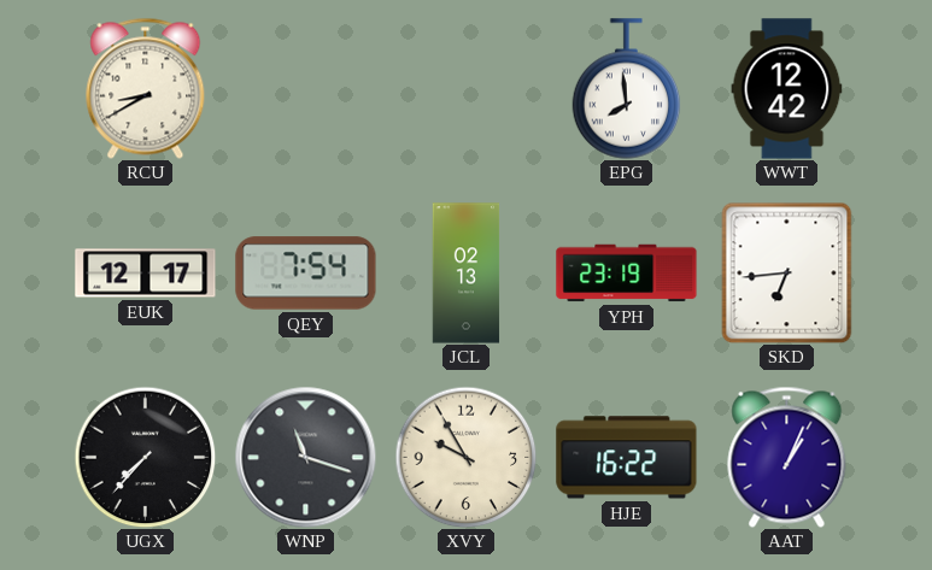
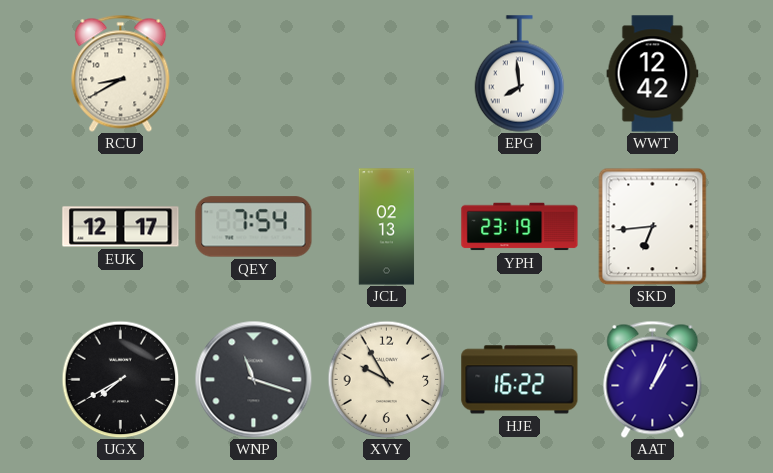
UGX: 7:37 -> 7:40
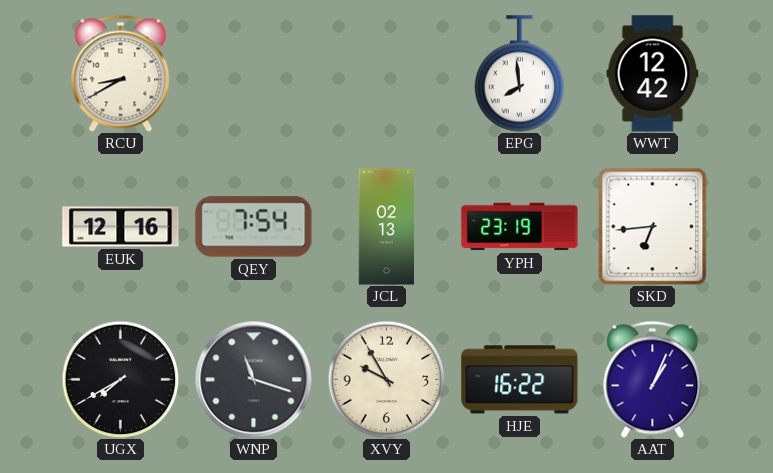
EUK: 12:17 -> 12:16
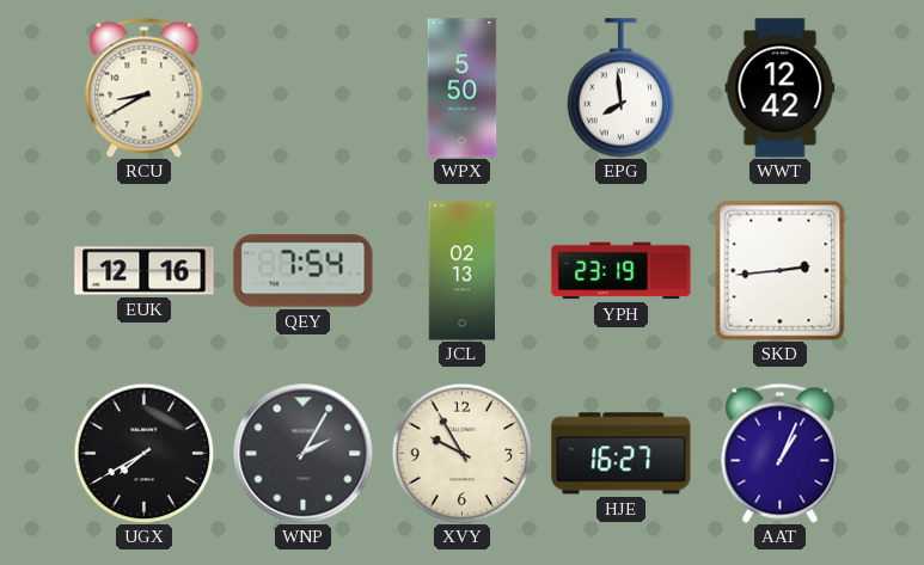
WPX: none -> 5:50
SKD: 6:44 -> 2:44
WNP: 11:18 -> 2:05
HJE: 16:22 -> 16:27
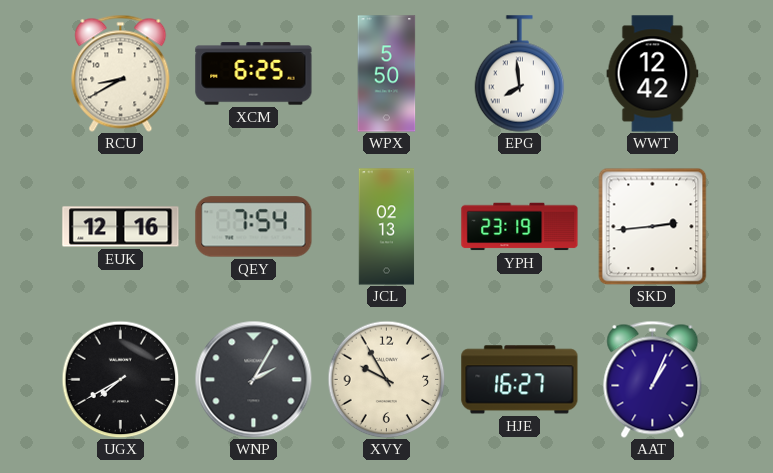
XCM: none -> 6:25
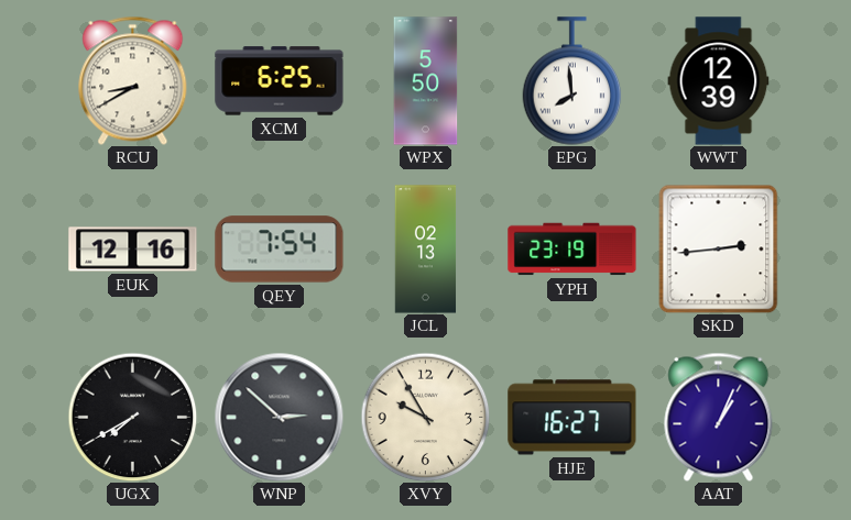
WWT: 12:42 -> 12:39
WNP: 2:05 -> 2:52
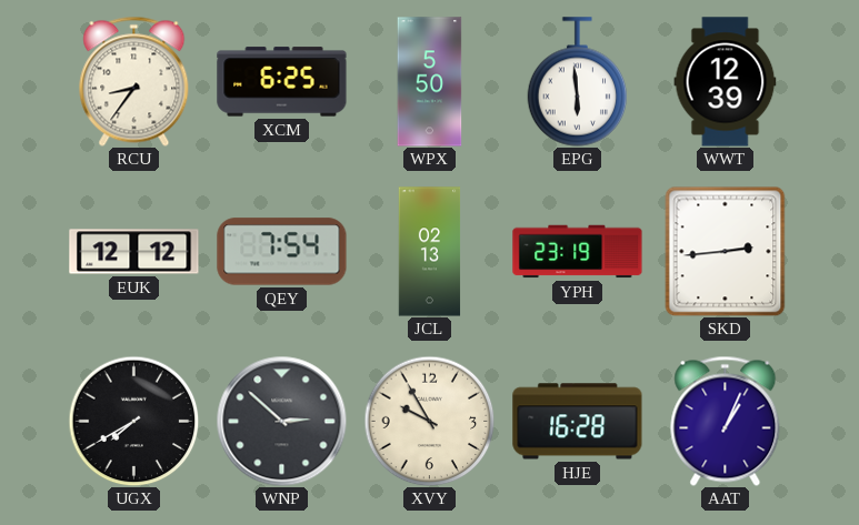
RCU: 8:40 -> 8:36
EPG: 7:59 -> 5:59
EUK: 12:16 -> 12:12
HJE: 16:27 -> 16:28
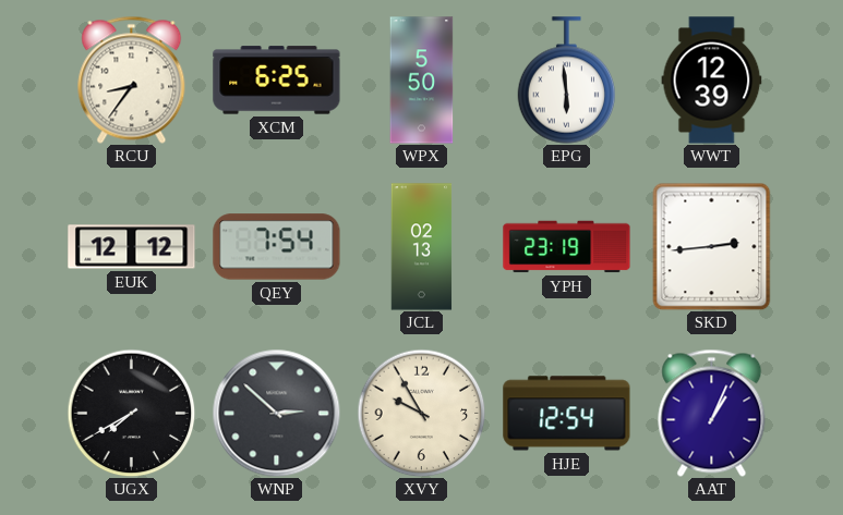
HJE: 16:28 -> 12:54
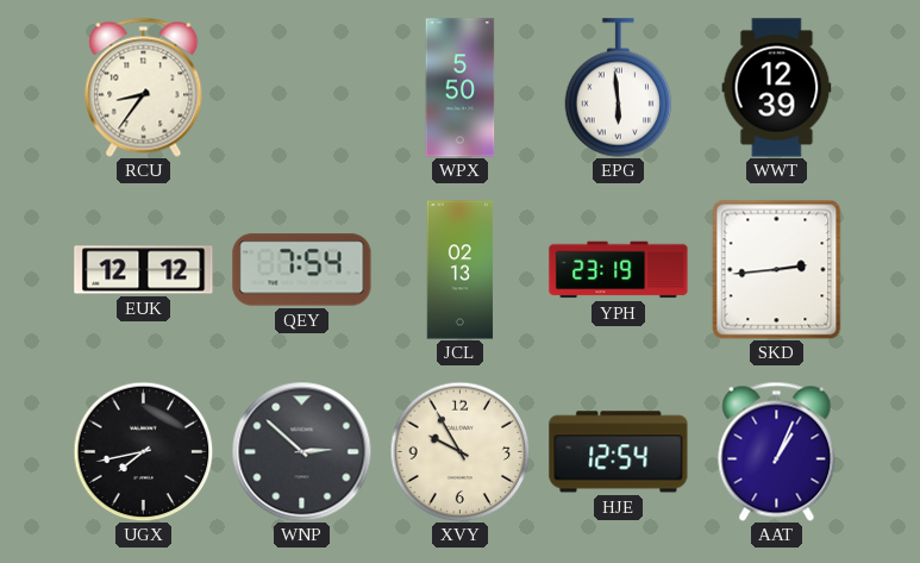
XCM: 6:25 -> none
UGX: 7:40 -> 7:43
